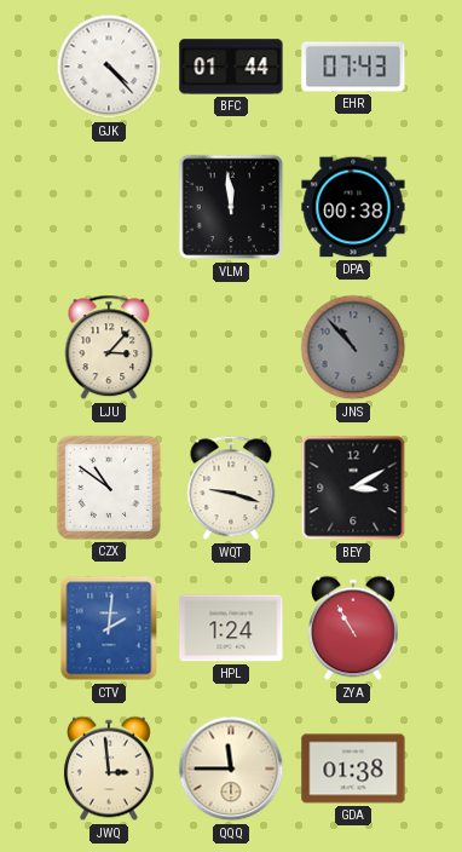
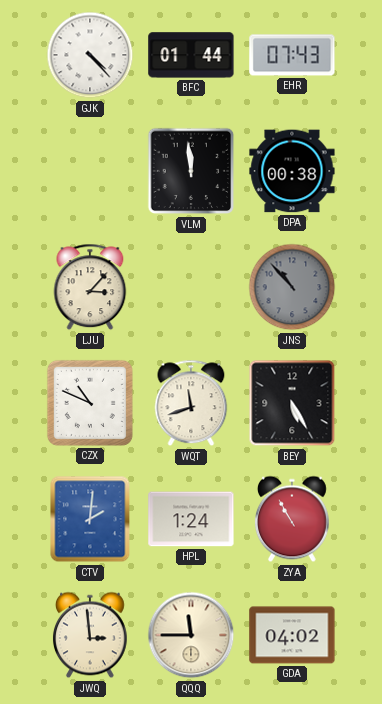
CZX: 10:51 -> 10:49
WQT: 9:18 -> 11:42
BEY: 3:10 -> 5:25
GDA: 01:38 -> 04:02
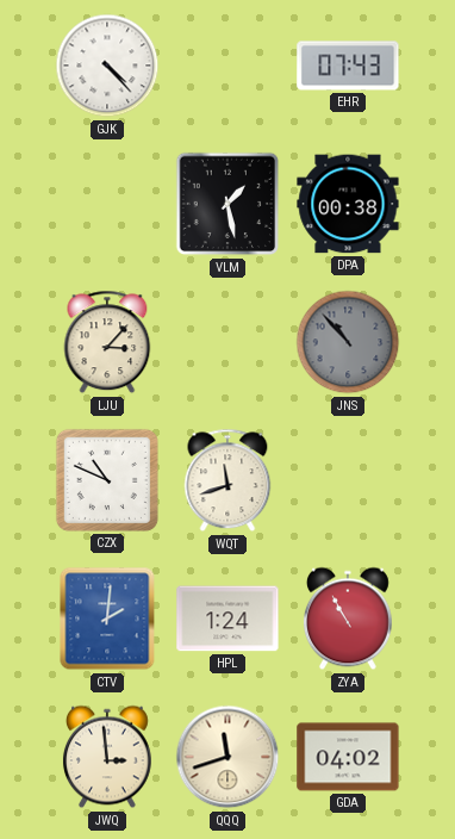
BFC: 01:44 -> none
VLM: 11:59 -> 1:28
BEY: 5:25 -> none
QQQ: 11:45 -> 11:42
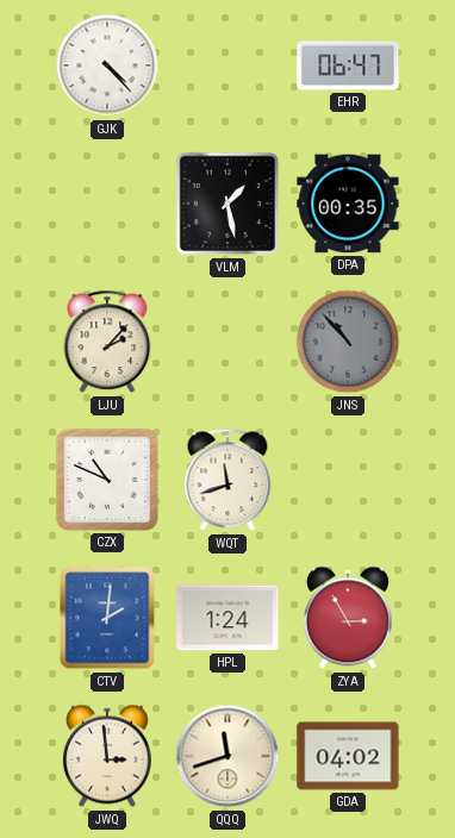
EHR: 07:43 -> 06:47
DPA: 00:38 -> 00:35
LJU: 3:07 -> 2:07
ZYA: 10:55 -> 2:55
